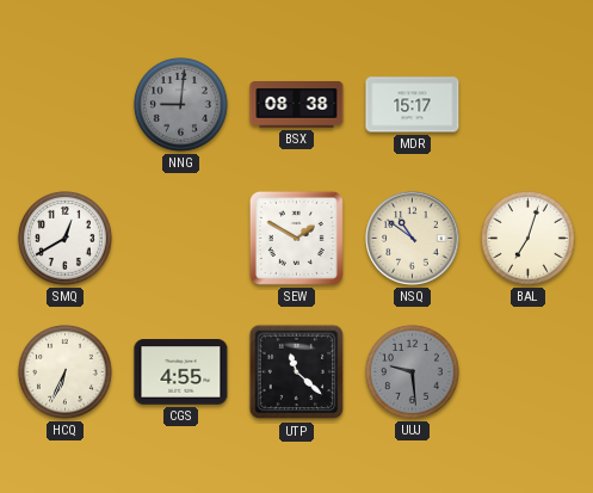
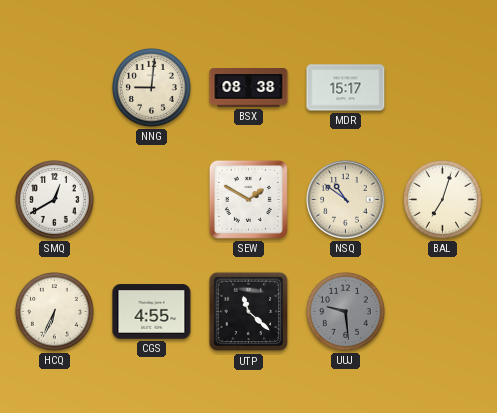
NNG dial: grey -> cream
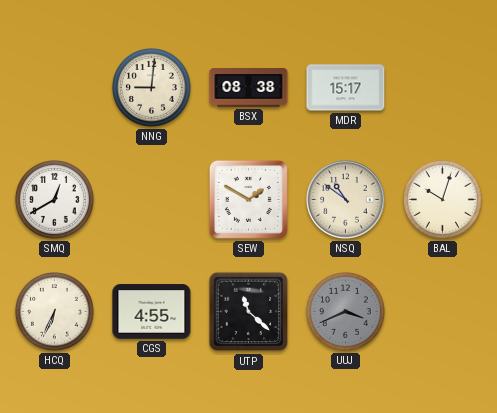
BAL: 7:03 -> 10:03
UUJ: 9:29 -> 3:41
